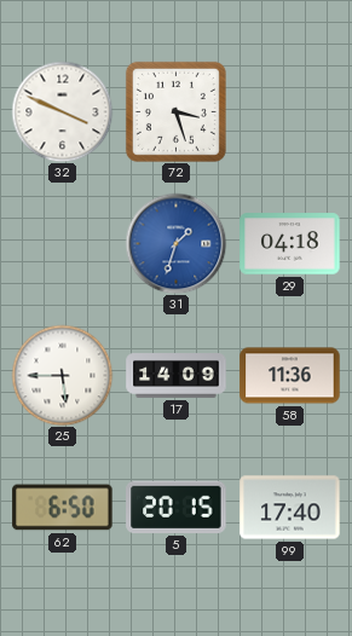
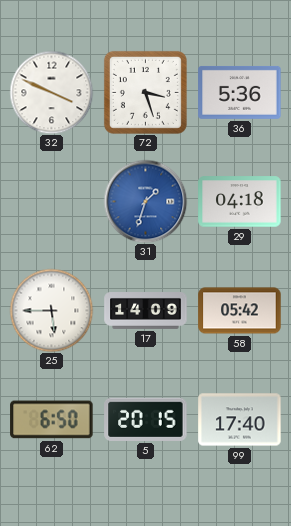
36: none -> 5:36
58: 11:36 -> 05:42
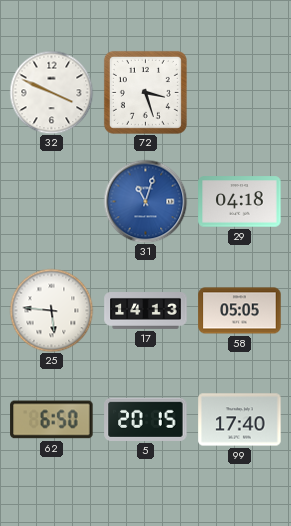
36: 5:36 -> none
31: 1:33 -> 11:03
25: 5:45 -> 5:46
17: 14:09 -> 14:13
58: 05:42 -> 05:05
